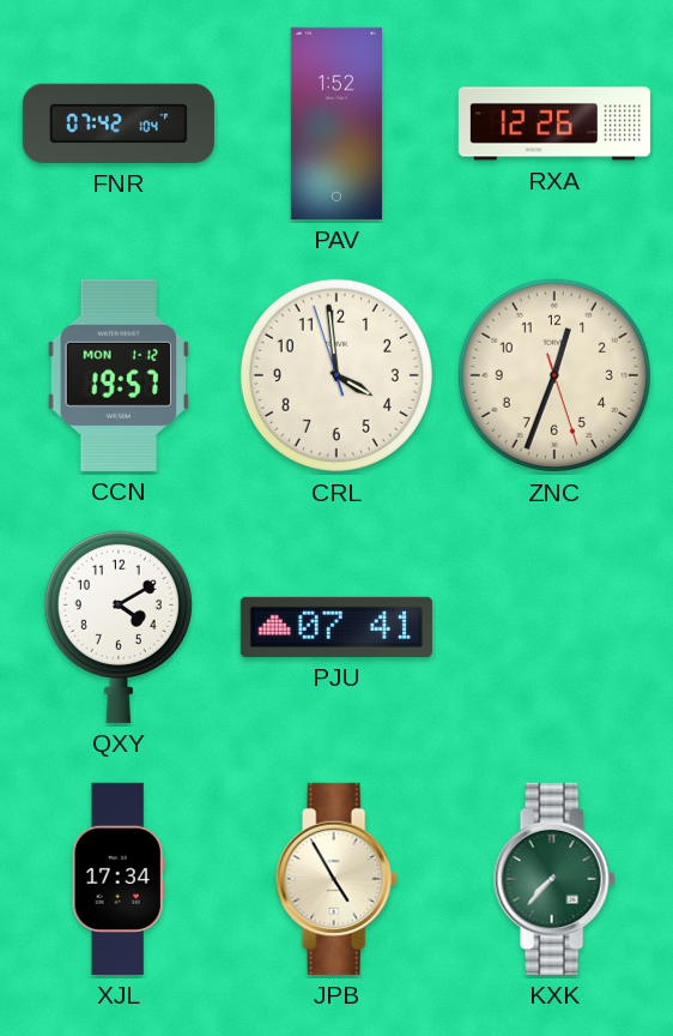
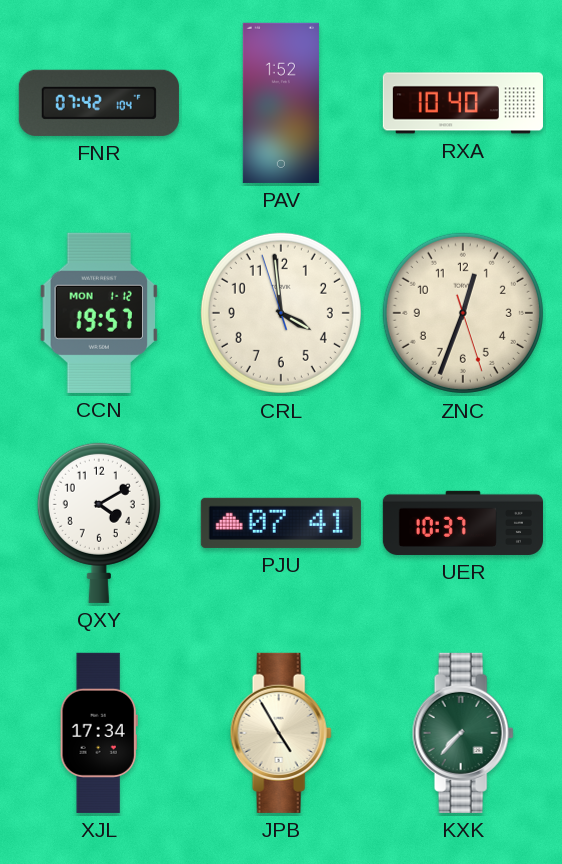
RXA: 12:26 -> 10:40
UER: none -> 10:37
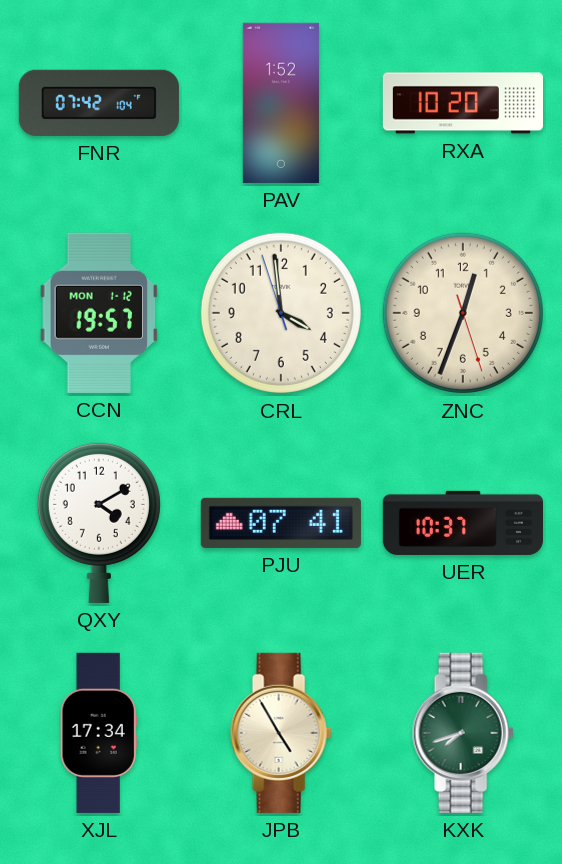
RXA: 10:40 -> 10:20
KXK: 7:37 -> 7:42
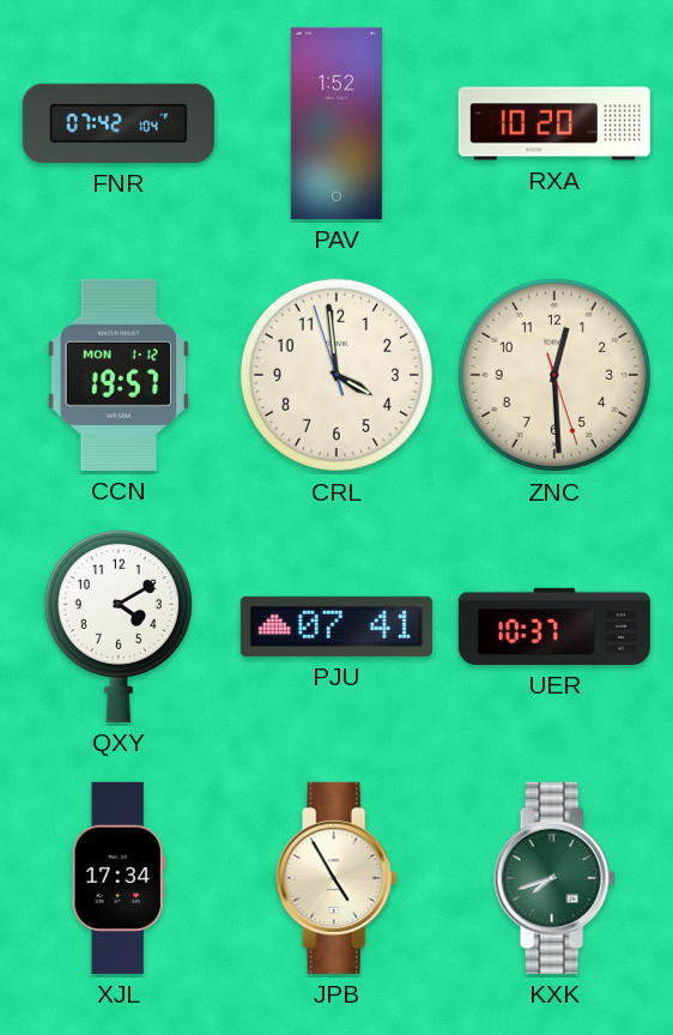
ZNC: 12:33 -> 12:29
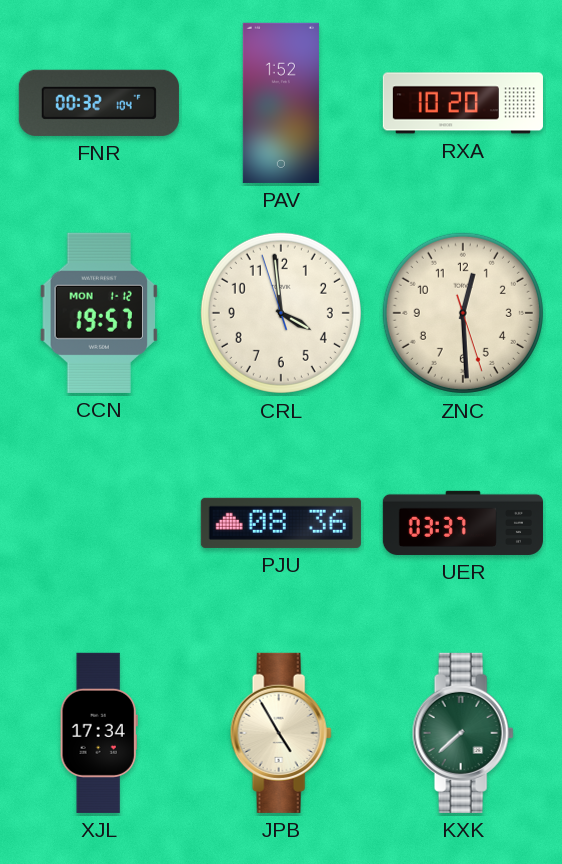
FNR: 07:42 -> 00:32
QXY: 4:10 -> none
PJU: 07:41 -> 08:36
UER: 10:37 -> 03:37
KXK: 7:42 -> 7:38
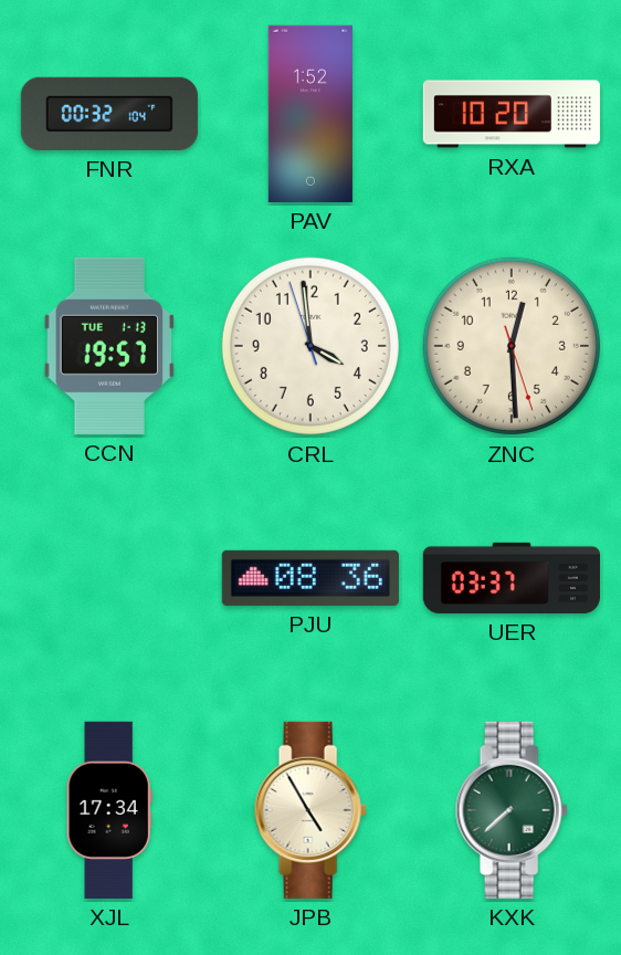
CCN date: MON 1-12 -> TUE 1-13
